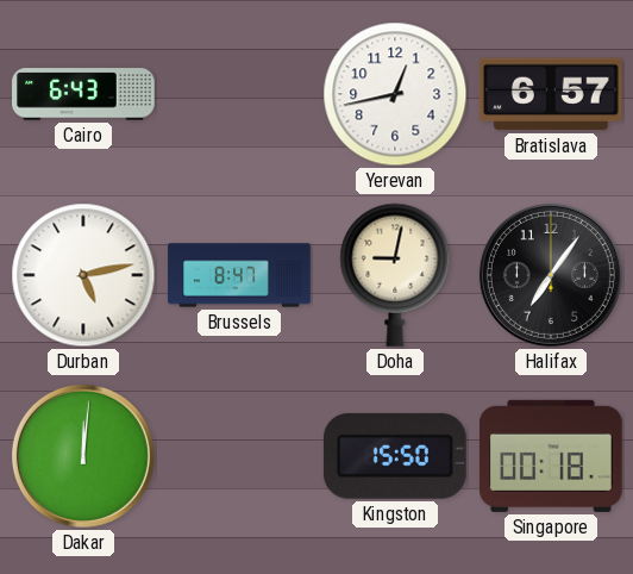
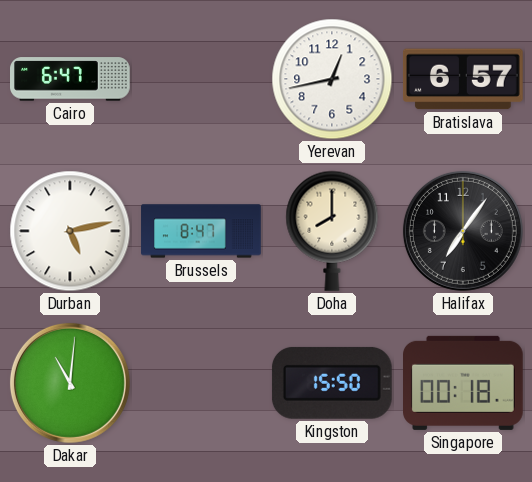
Cairo: 6:43 -> 6:47
Doha: 9:02 -> 8:00
Dakar: 12:01 -> 11:01
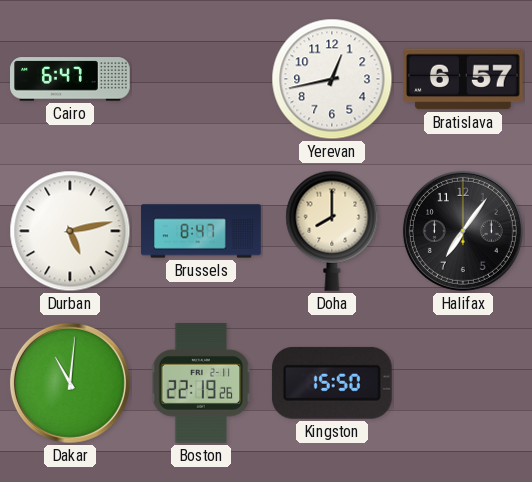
Boston: none -> 22:19
Singapore: 00:18 -> none
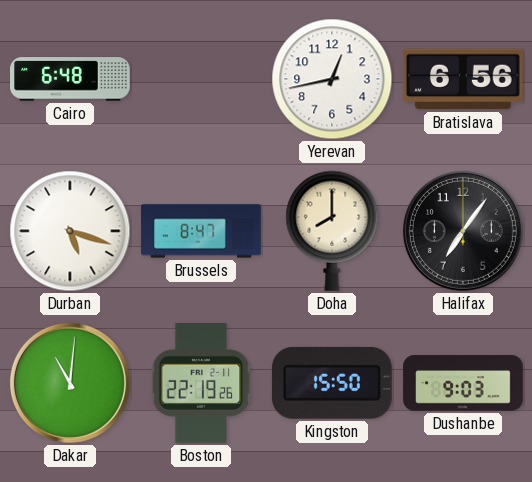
Cairo: 6:47 -> 6:48
Bratislava: 6:57 -> 6:56
Durban: 5:13 -> 5:18
Dushanbe: none -> 9:03
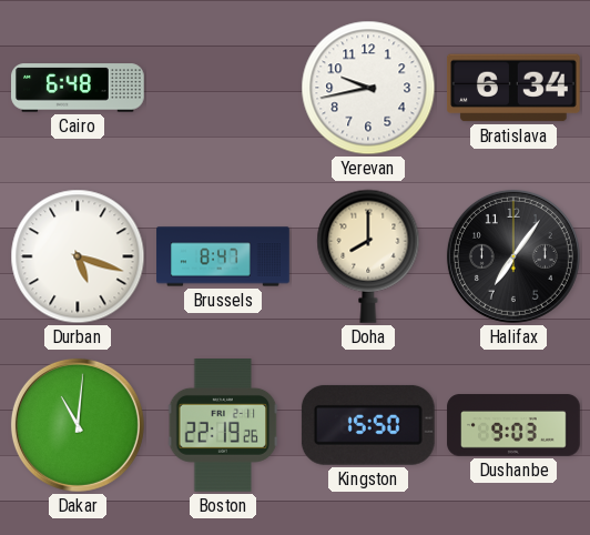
Yerevan: 12:43 -> 9:43
Bratislava: 6:56 -> 6:34
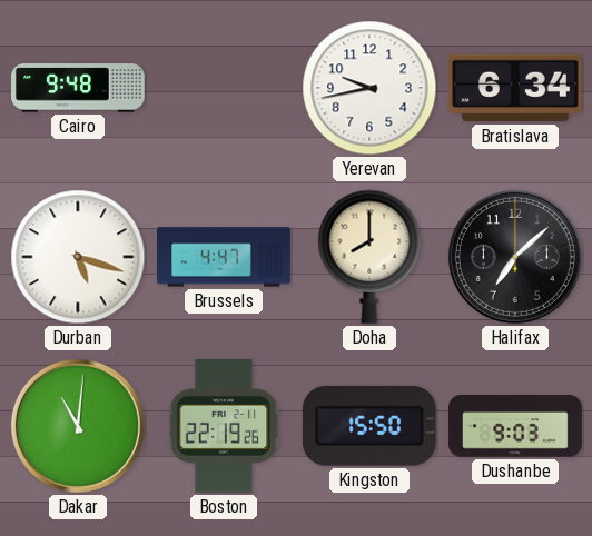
Cairo: 6:48 -> 9:48
Brussels: 8:47 -> 4:47
Halifax: 7:06 -> 7:08
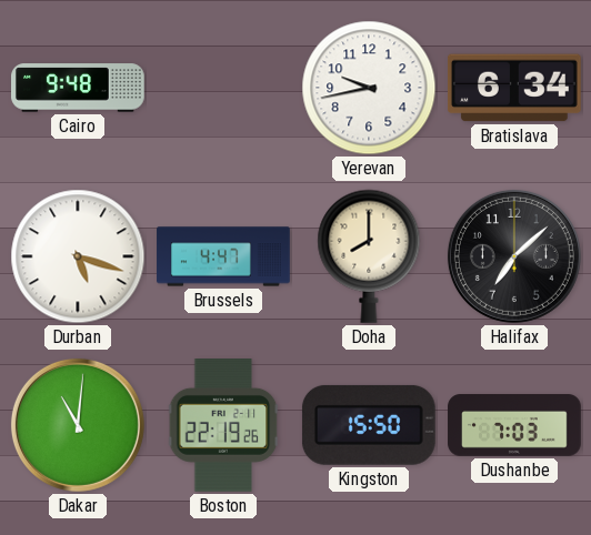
Dushanbe: 9:03 -> 7:03
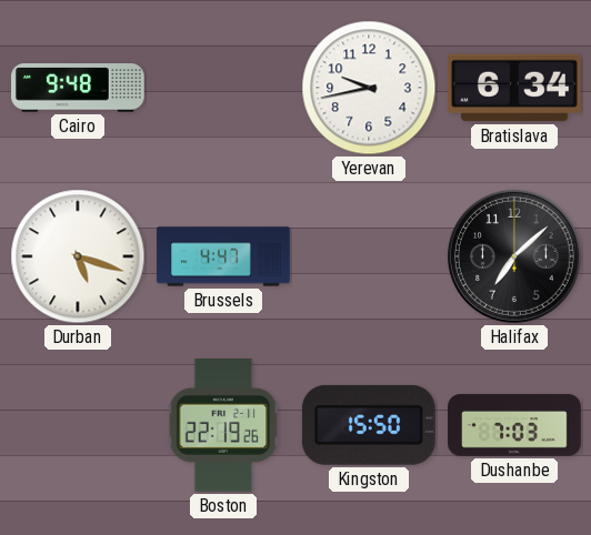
Doha: 8:00 -> none
Dakar: 11:01 -> none
